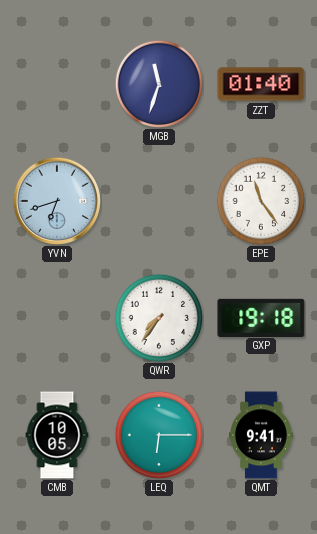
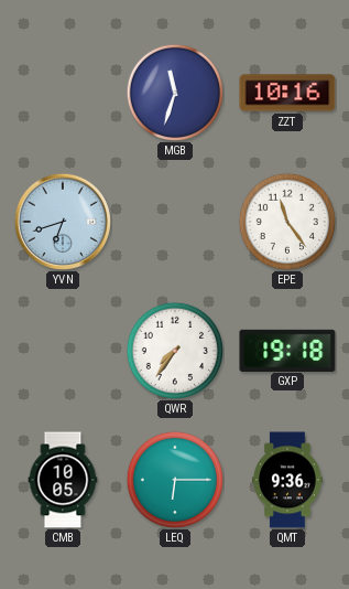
ZZT: 01:40 -> 10:16
QMT: 9:41 -> 9:36
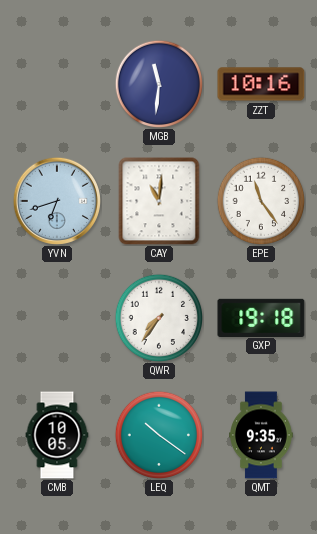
MGB: 11:33 -> 11:31
CAY: none -> 11:01
LEQ: 6:15 -> 10:21
QMT: 9:36 -> 9:35
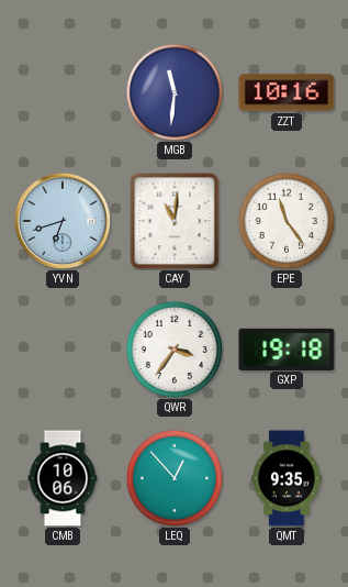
QWR: 7:36 -> 3:36
CMB: 10:05 -> 10:06
LEQ: 10:21 -> 12:53
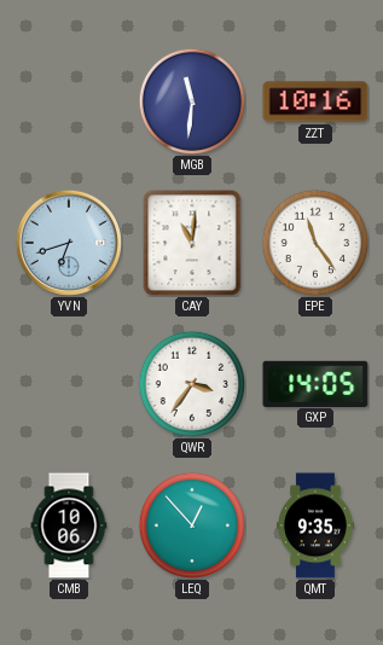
GXP: 19:18 -> 14:05
